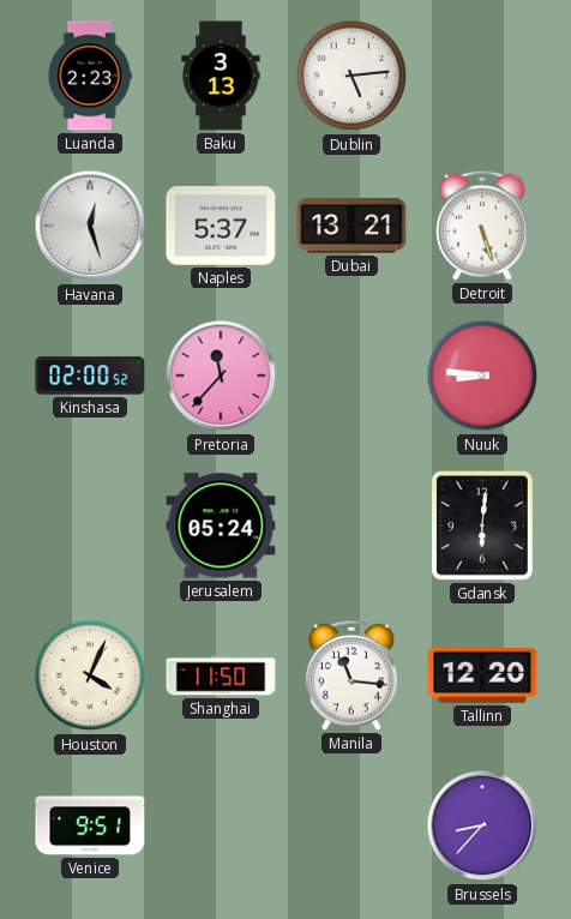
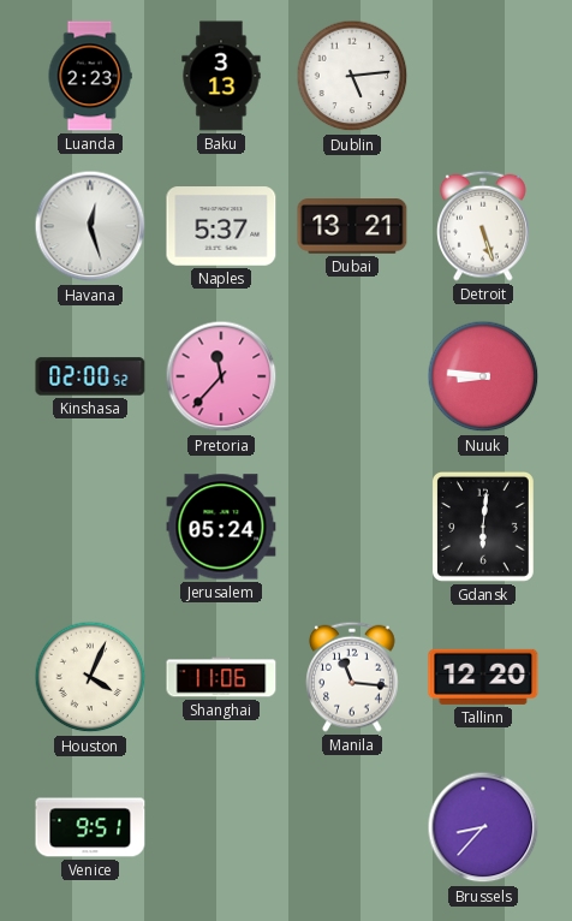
Shanghai: 11:50 -> 11:06
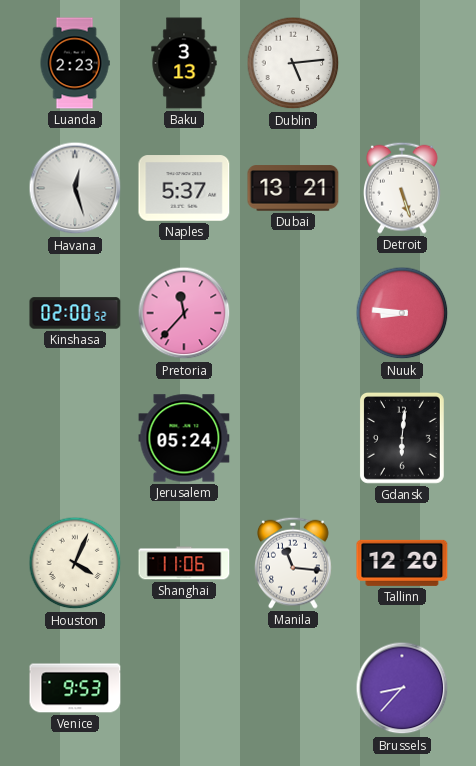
Venice: 9:51 -> 9:53
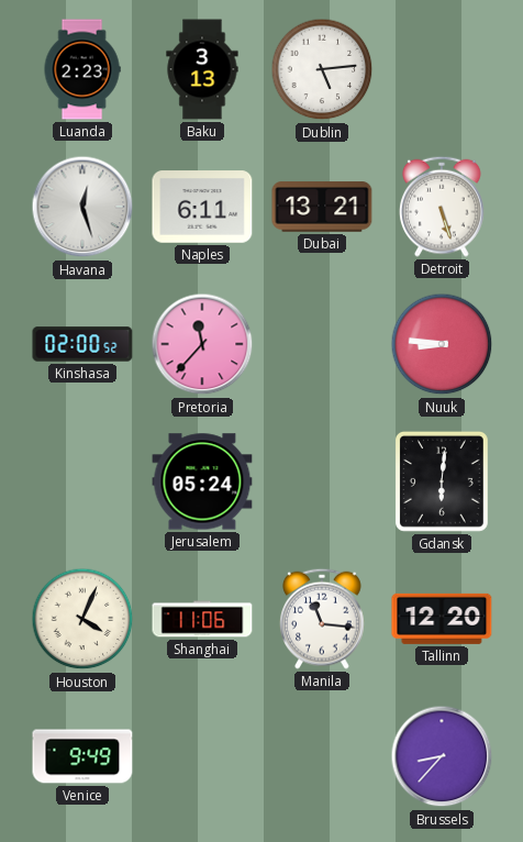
Naples: 5:37 -> 6:11
Venice: 9:53 -> 9:49
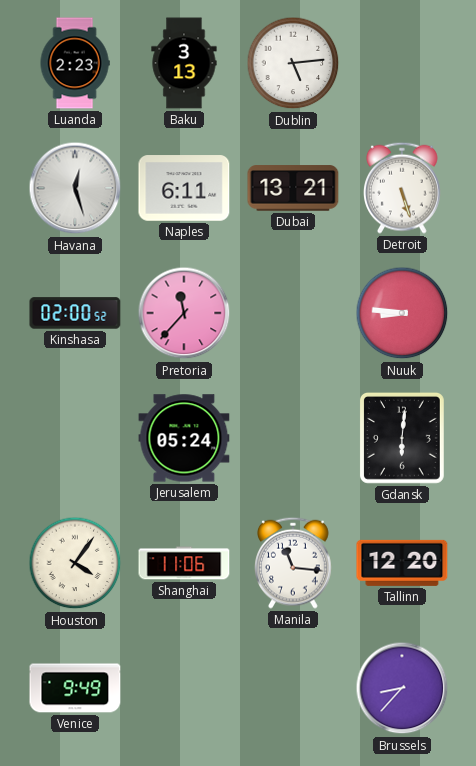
Houston: 4:04 -> 4:06
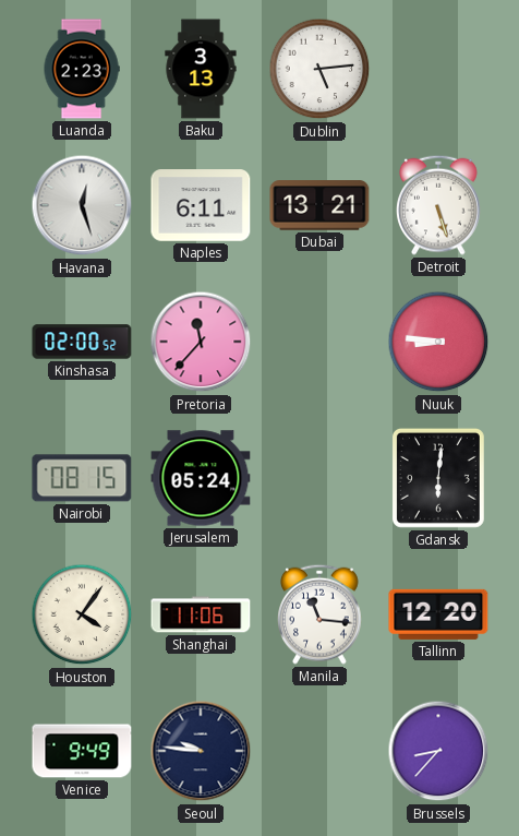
Nairobi: none -> 08:15
Seoul: none -> 9:46
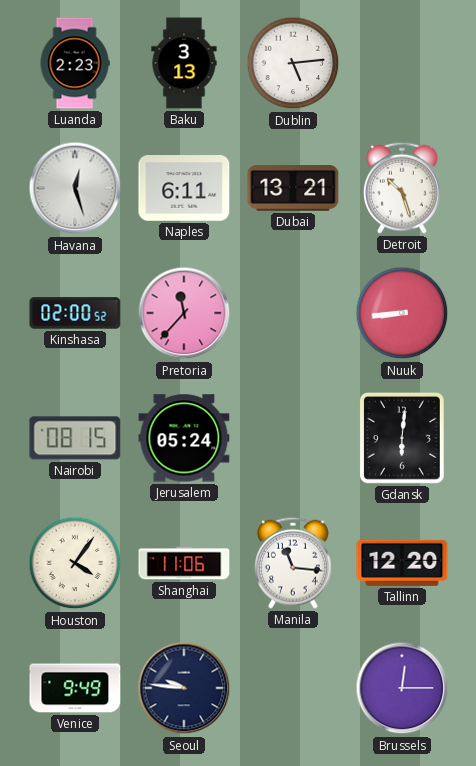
Detroit: 5:27 -> 10:27
Nuuk: 8:46 -> 8:44
Brussels: 8:37 -> 12:15
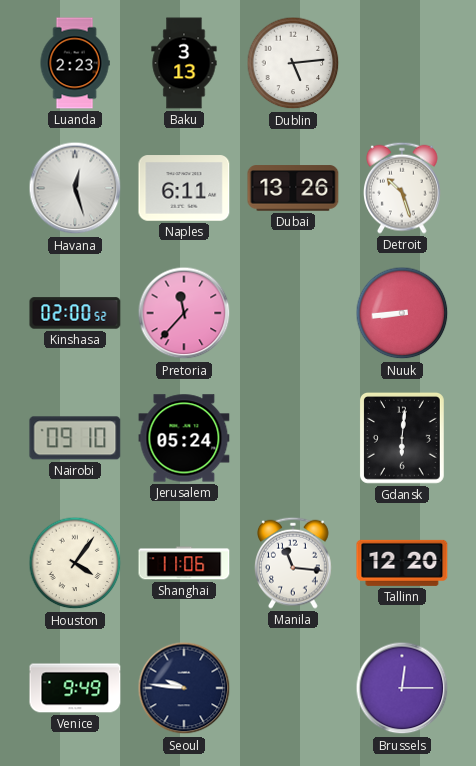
Dubai: 13:21 -> 13:26
Nairobi: 08:15 -> 09:10
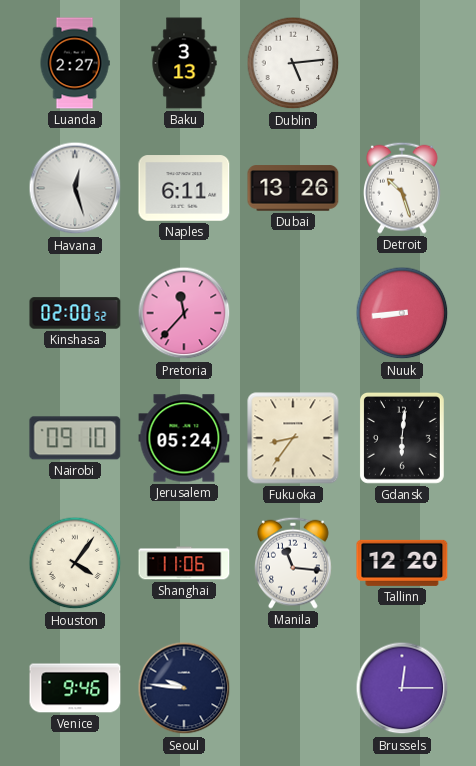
Luanda: 2:23 -> 2:27
Fukuoka: none -> 8:36
Venice: 9:49 -> 9:46
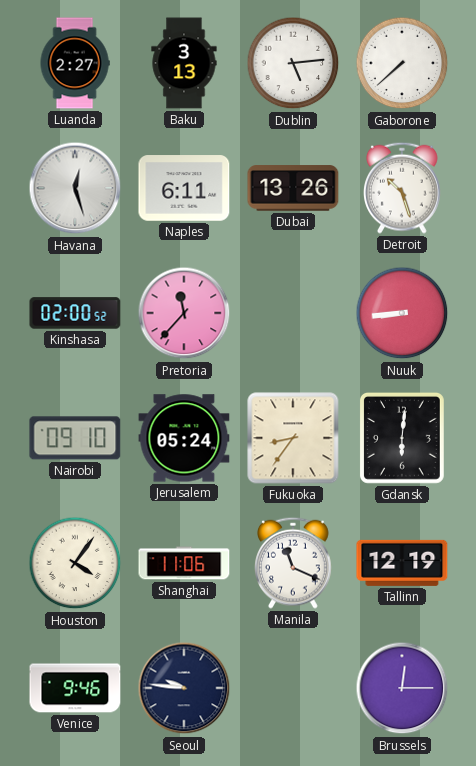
Gaborone: none -> 7:38
Manila: 11:16 -> 11:19
Tallinn: 12:20 -> 12:19
